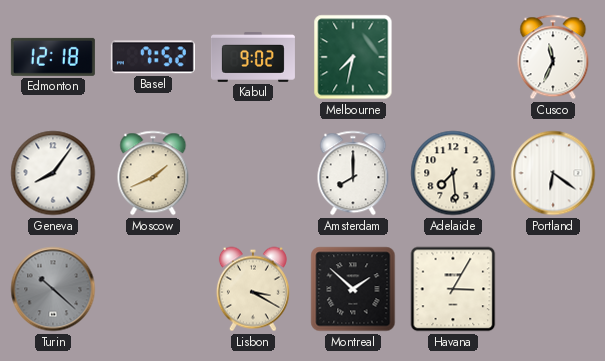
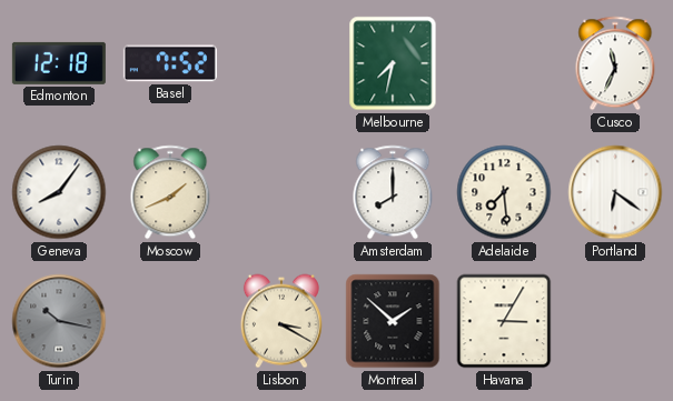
Kabul: 9:02 -> none
Turin: 10:22 -> 10:17
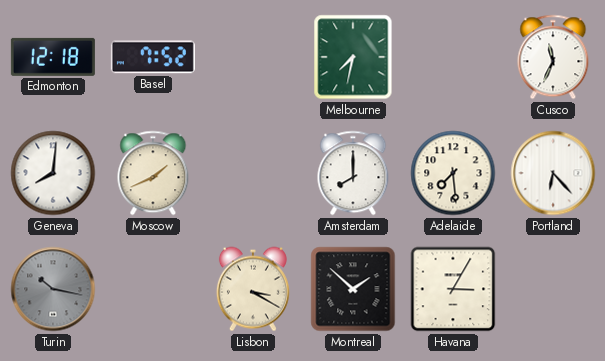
Geneva: 8:06 -> 8:01
Portland: 6:21 -> 6:23
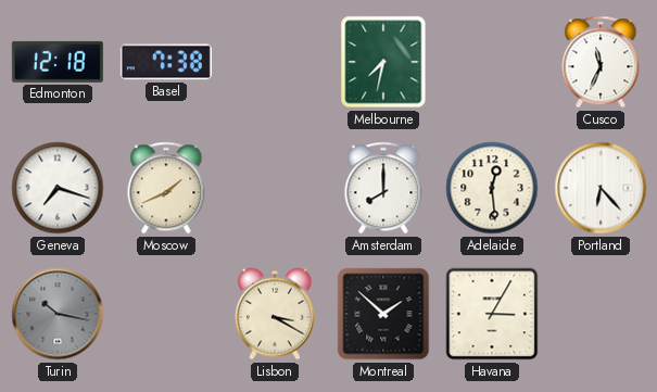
Basel: 7:52 -> 7:38
Geneva: 8:01 -> 7:18
Adelaide: 7:29 -> 12:29
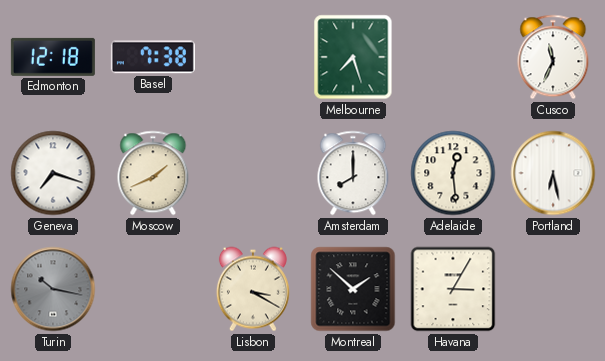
Melbourne: 7:32 -> 7:27
Portland: 6:23 -> 6:28
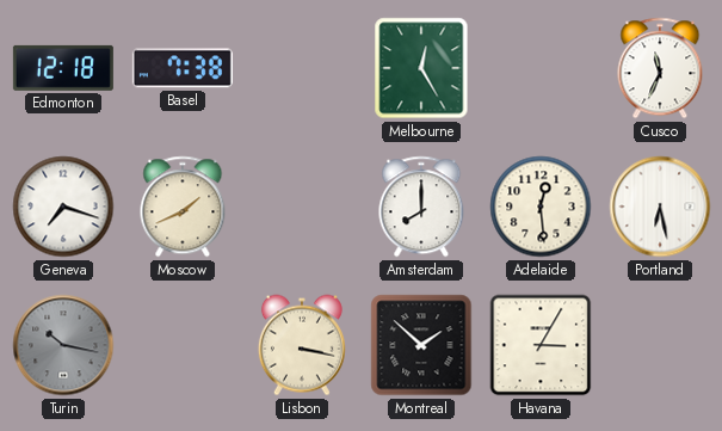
Melbourne: 7:27 -> 12:25
Lisbon: 3:20 -> 3:17
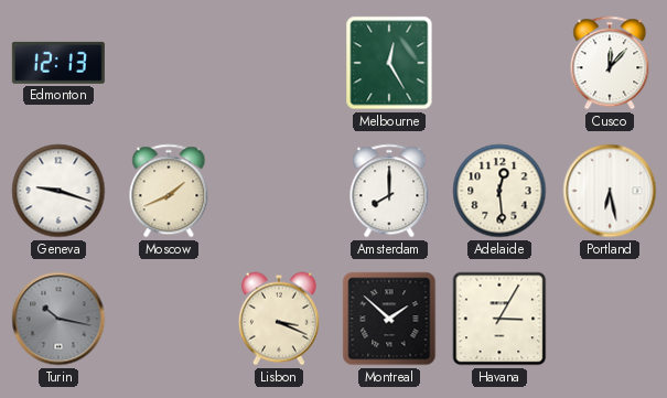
Edmonton: 12:18 -> 12:13
Basel: 7:38 -> none
Cusco: 11:34 -> 12:07
Geneva: 7:18 -> 9:18
Lisbon: 3:17 -> 3:19
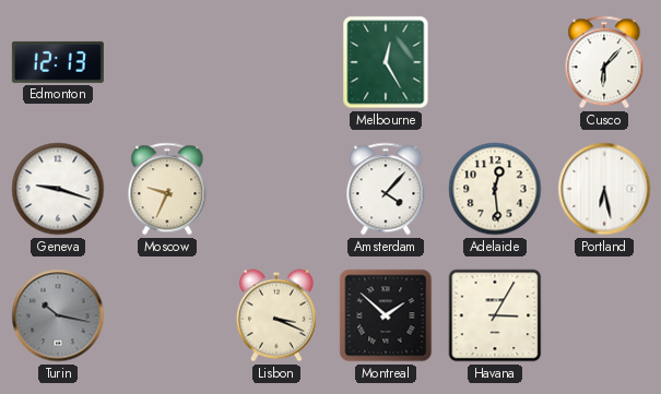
Cusco: 12:07 -> 6:07
Moscow: 1:41 -> 9:34
Amsterdam: 8:00 -> 4:07
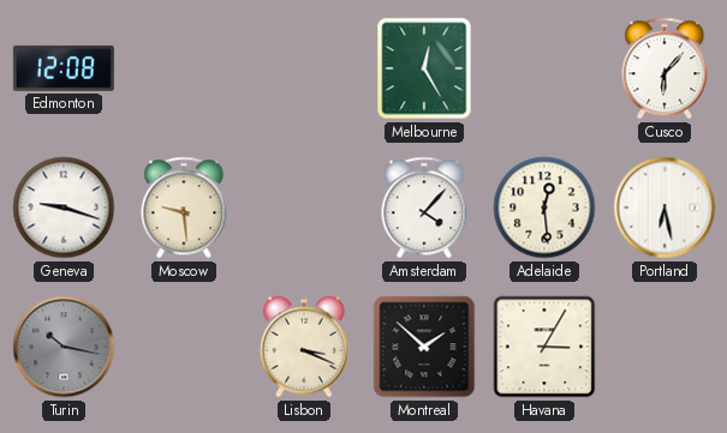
Edmonton: 12:13 -> 12:08
Moscow: 9:34 -> 9:29
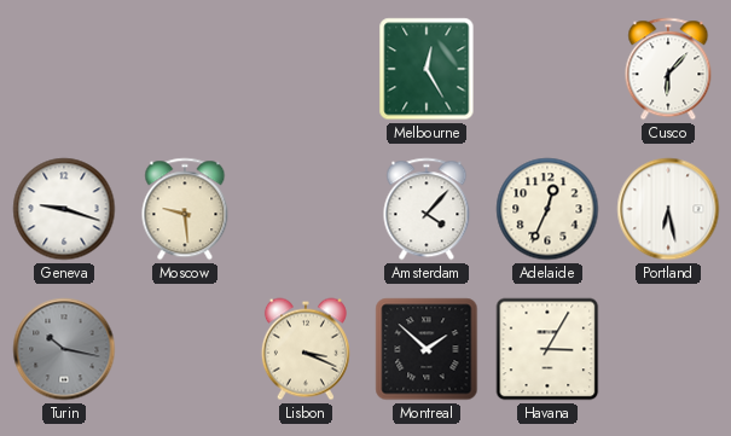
Edmonton: 12:08 -> none
Adelaide: 12:29 -> 12:34
